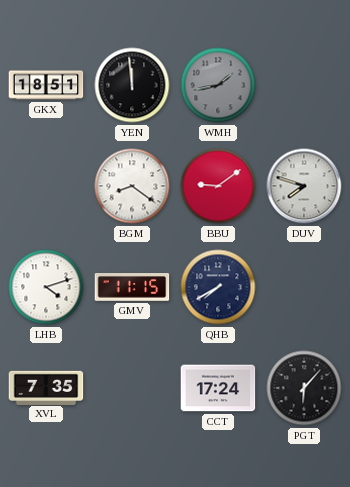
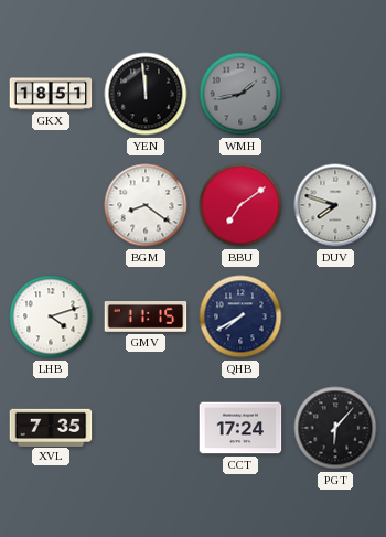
BBU: 9:09 -> 7:09
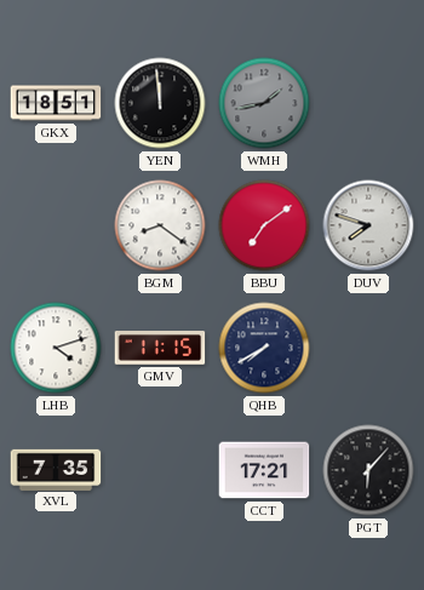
CCT: 17:24 -> 17:21
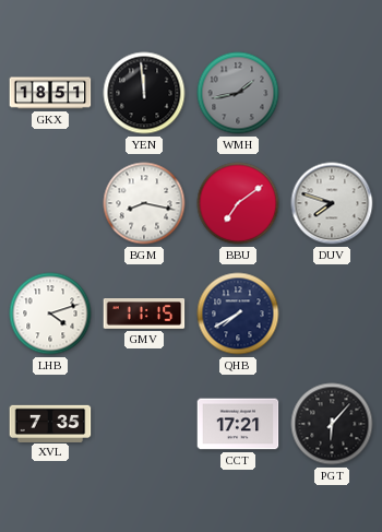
BGM: 8:21 -> 8:17
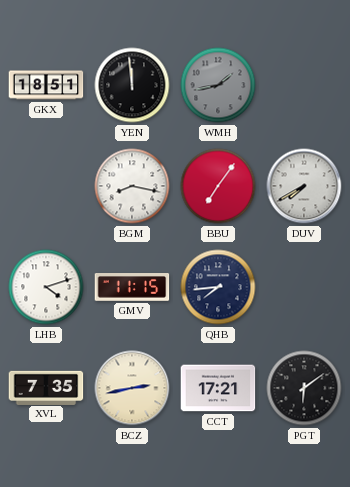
BBU: 7:09 -> 7:06
DUV: 7:48 -> 7:40
QHB: 7:40 -> 7:44
BCZ: none -> 2:43
PGT: 6:07 -> 6:09
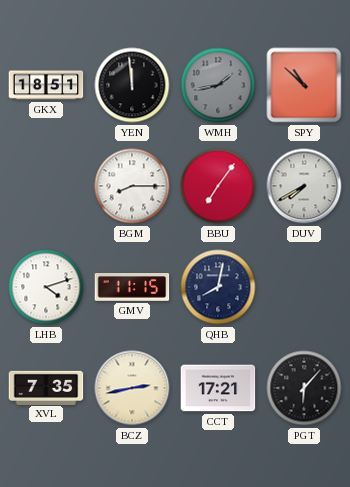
SPY: none -> 10:52
BGM: 8:17 -> 8:15
QHB: 7:44 -> 8:02
PGT: 6:09 -> 6:07
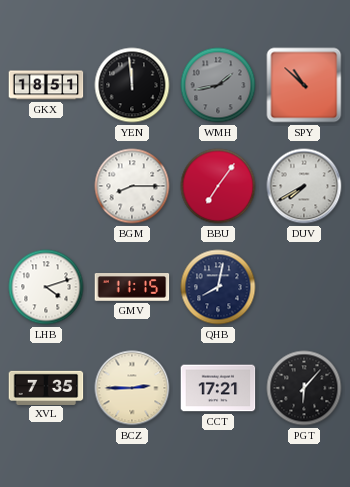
BCZ: 2:43 -> 2:45
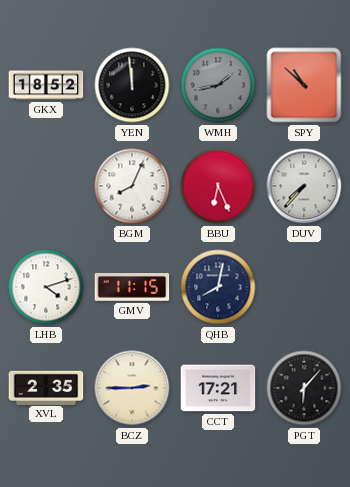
GKX: 18:51 -> 18:52
BGM: 8:15 -> 8:04
BBU: 7:06 -> 6:26
DUV: 7:40 -> 7:37
XVL: 7:35 -> 2:35
